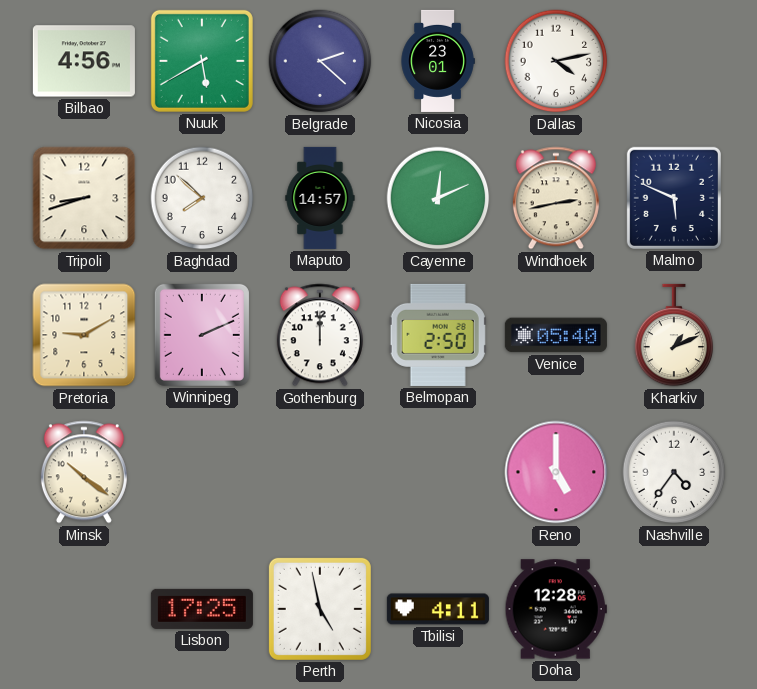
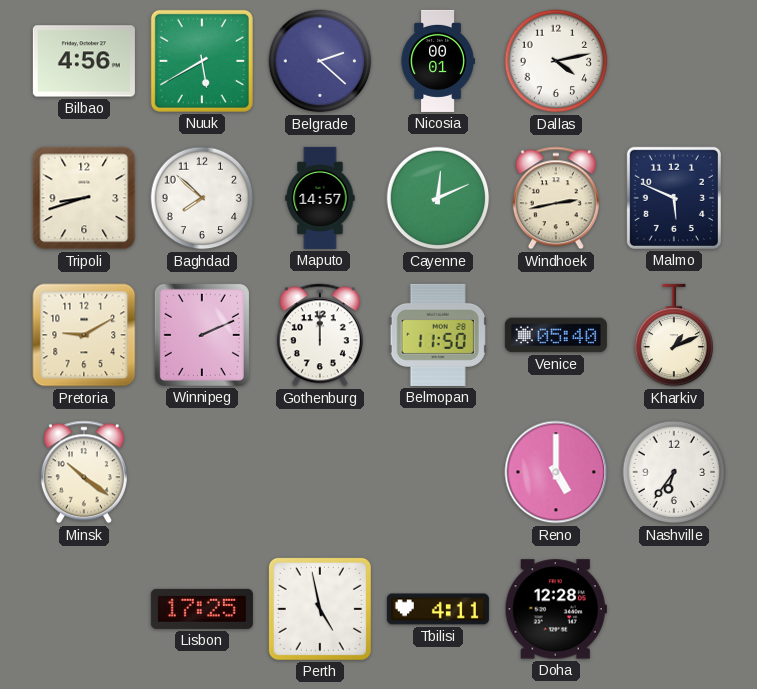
Nicosia: 23:01 -> 00:01
Belmopan: 2:50 -> 11:50
Nashville: 4:36 -> 6:36
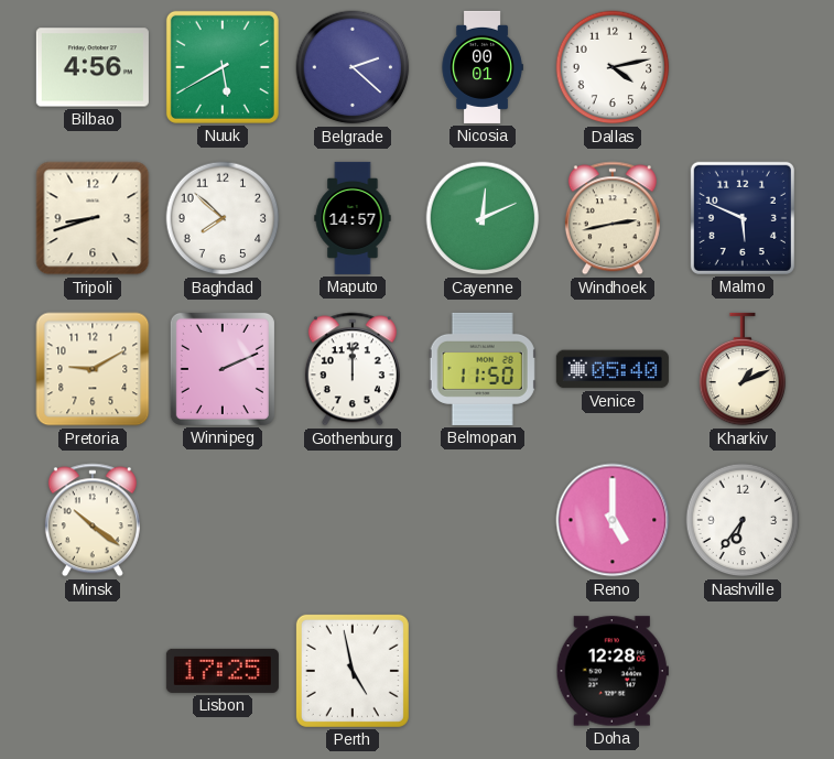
Tbilisi: 4:11 -> none
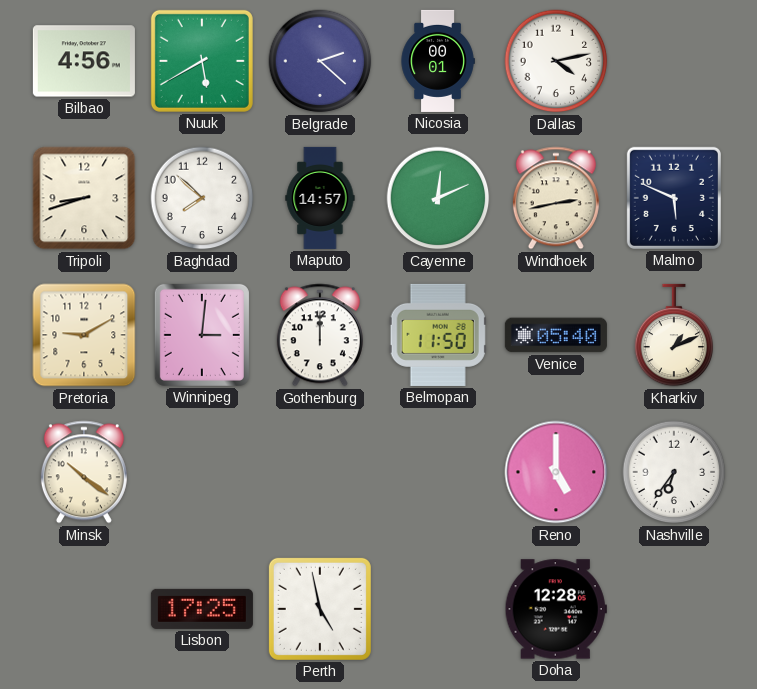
Winnipeg: 2:11 -> 3:01
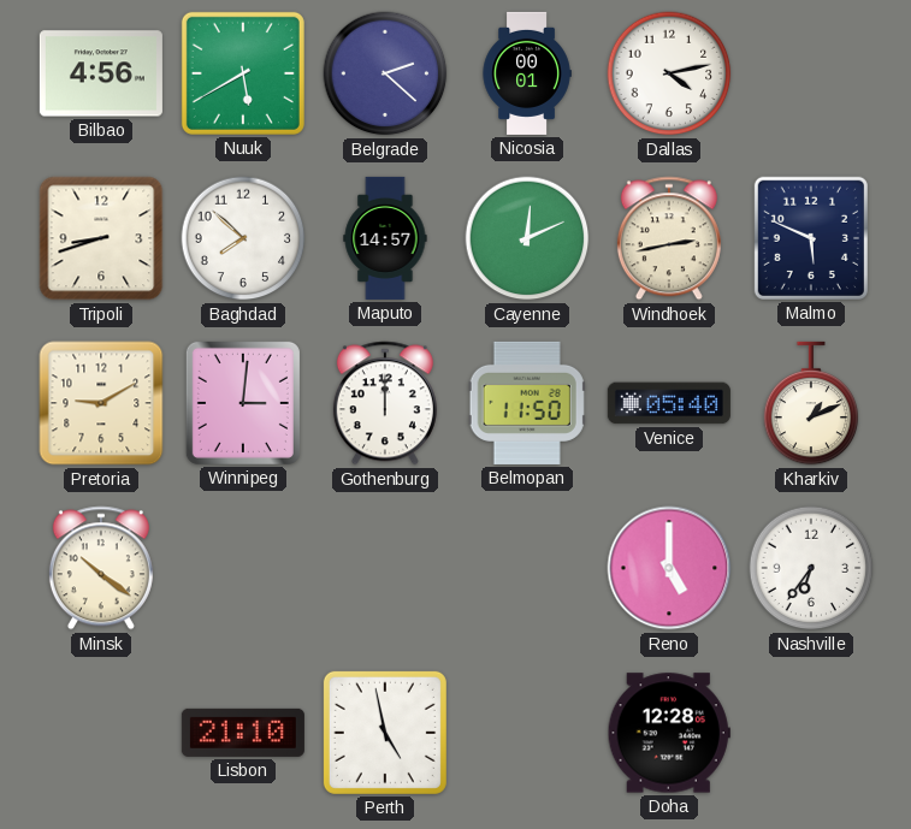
Lisbon: 17:25 -> 21:10
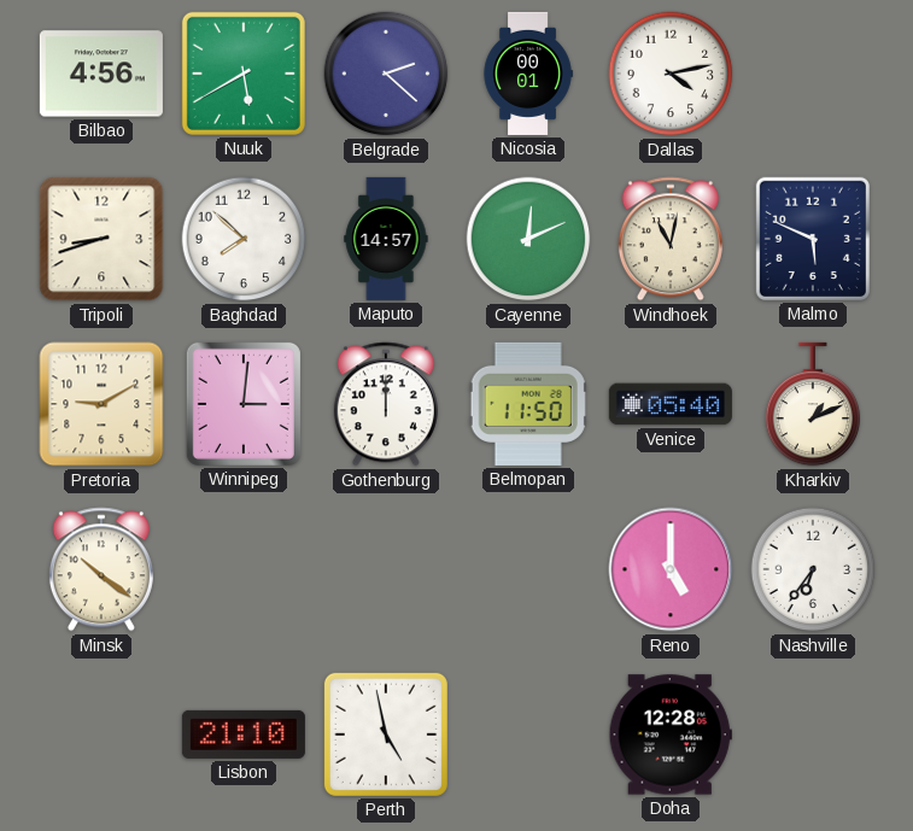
Windhoek: 2:43 -> 11:02
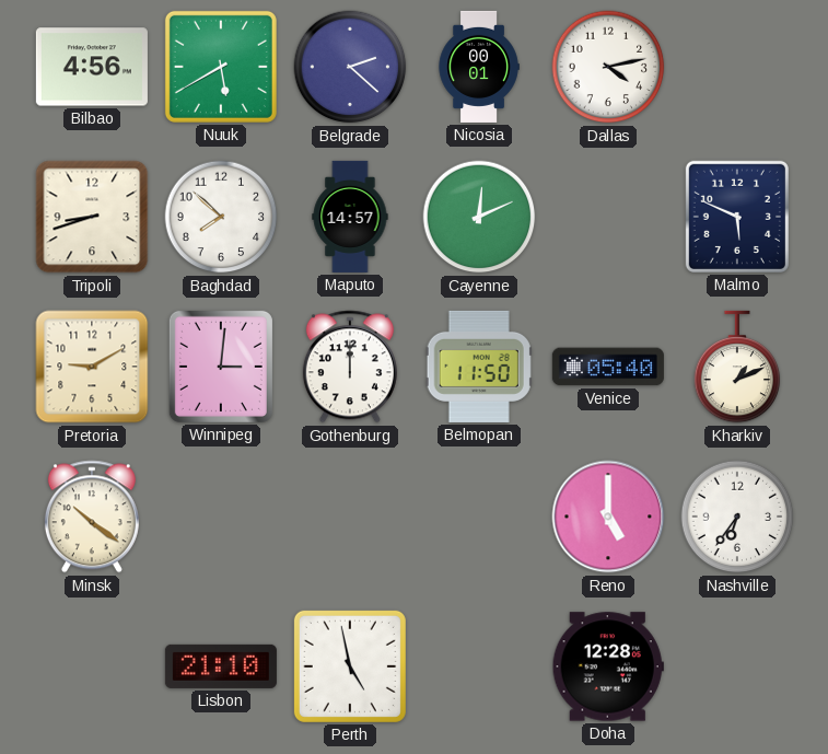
Windhoek: 11:02 -> none
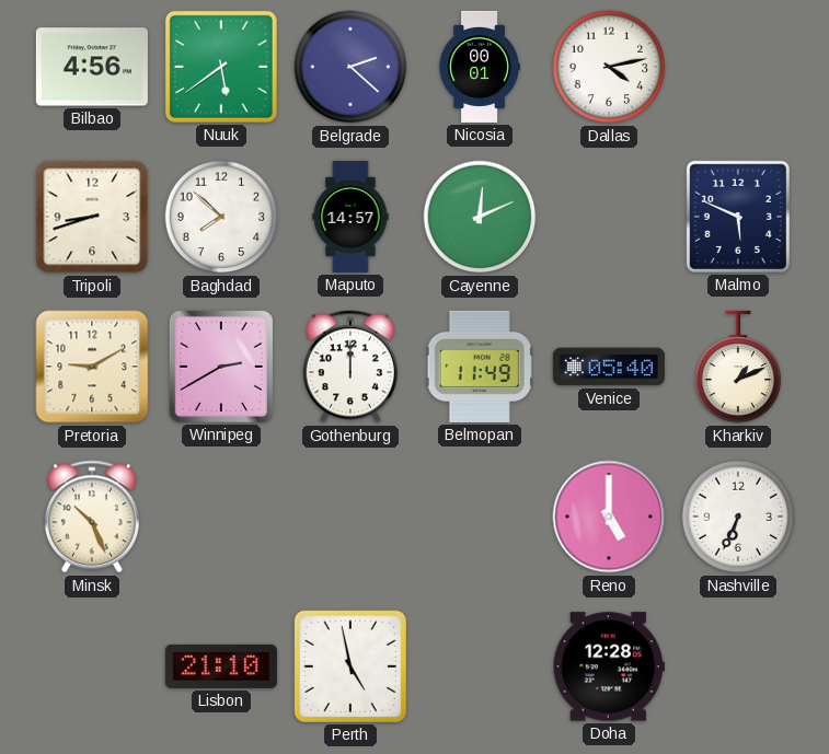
Nuuk: 5:40 -> 5:39
Winnipeg: 3:01 -> 2:40
Belmopan: 11:50 -> 11:49
Minsk: 10:21 -> 10:26
Nashville: 6:36 -> 6:34
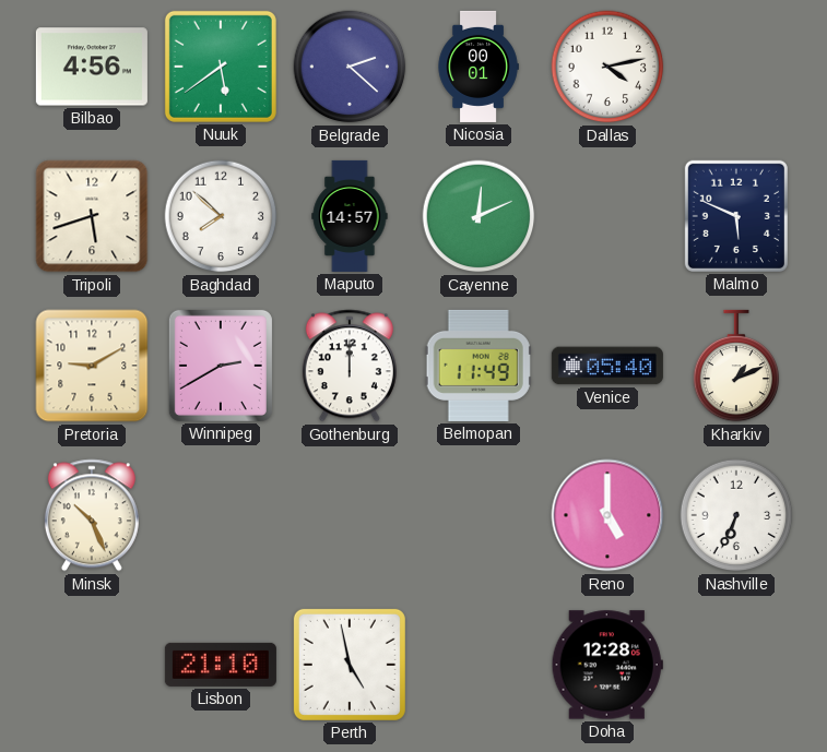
Tripoli: 8:42 -> 5:42
